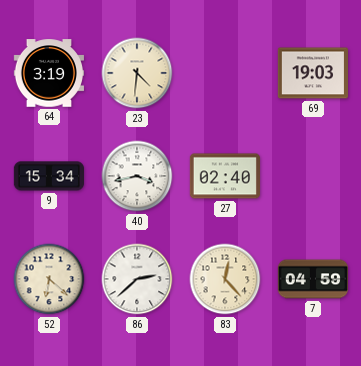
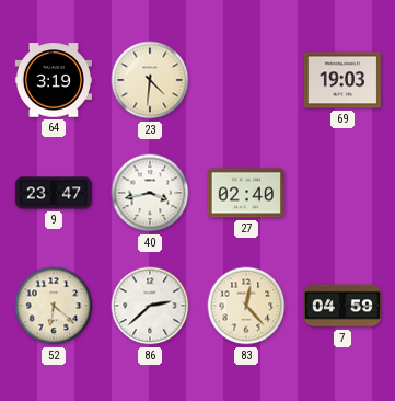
9: 15:34 -> 23:47
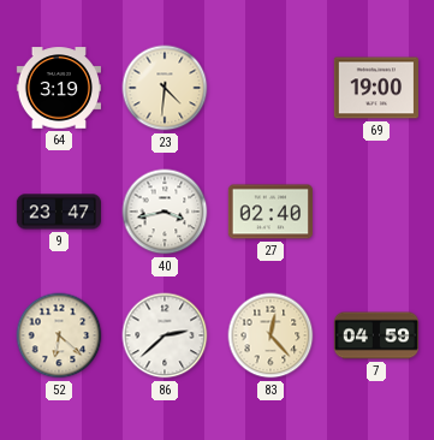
69: 19:03 -> 19:00
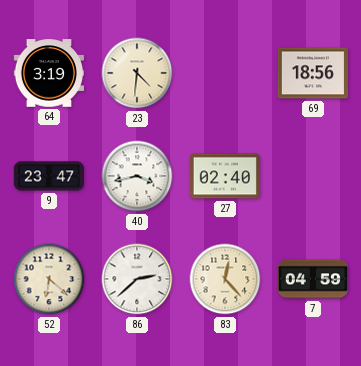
69: 19:00 -> 18:56
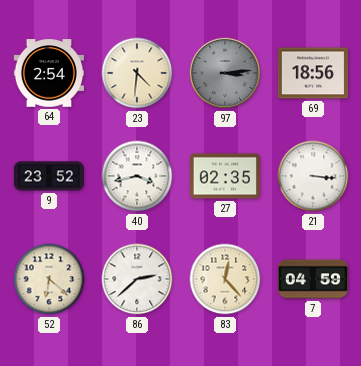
64: 3:19 -> 2:54
97: none -> 3:14
9: 23:47 -> 23:52
27: 02:40 -> 02:35
21: none -> 3:16
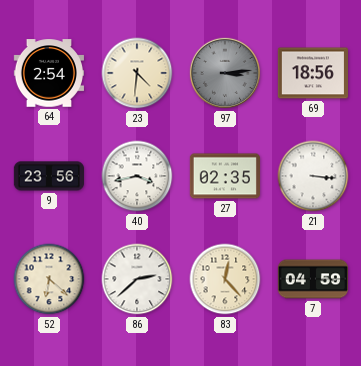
9: 23:52 -> 23:56
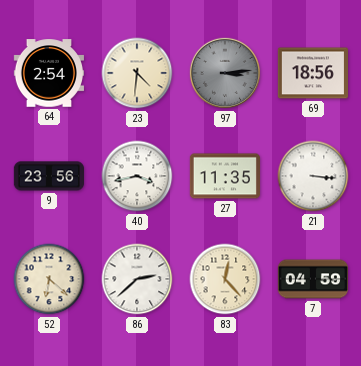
27: 02:35 -> 11:35
